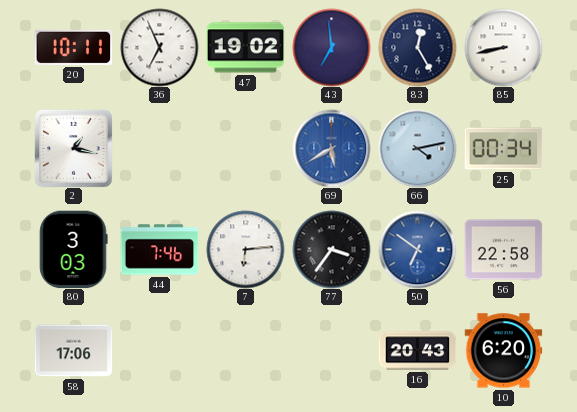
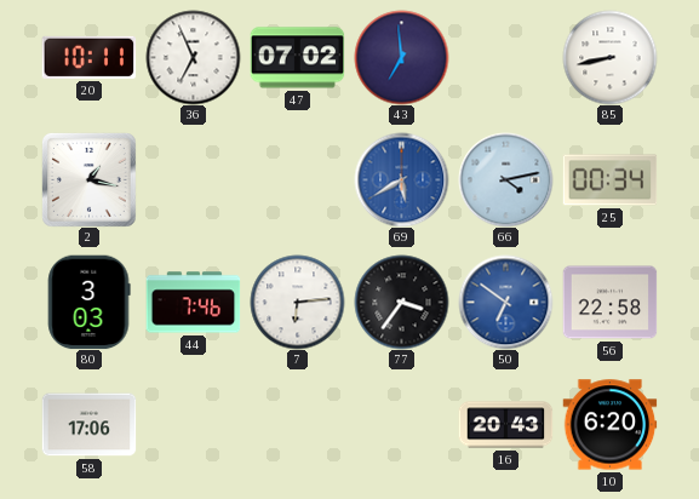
47: 19:02 -> 07:02
83: 12:25 -> none
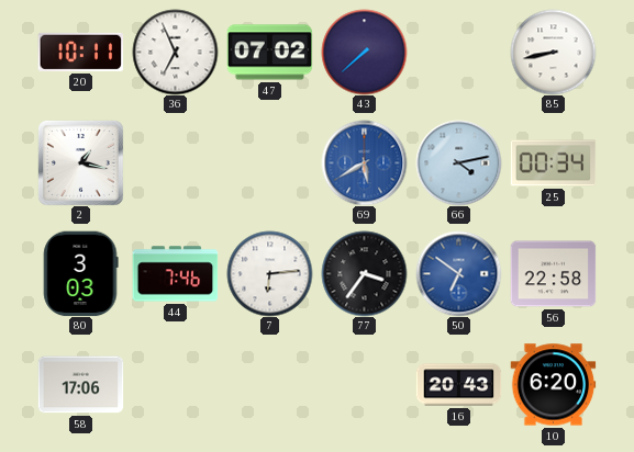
43: 6:59 -> 7:38
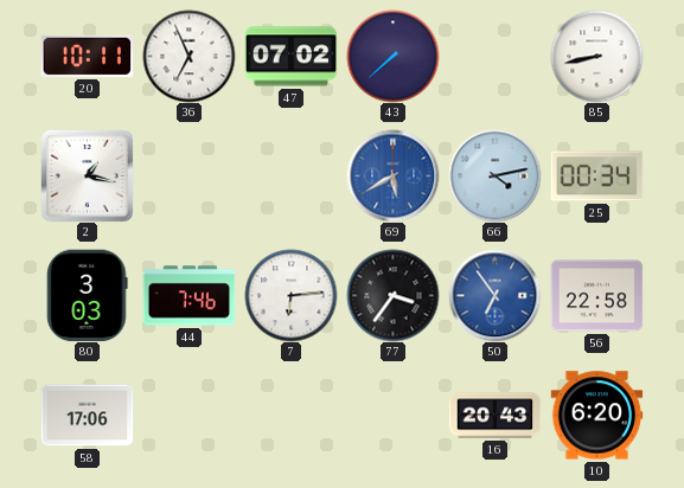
50: 6:51 -> 6:54
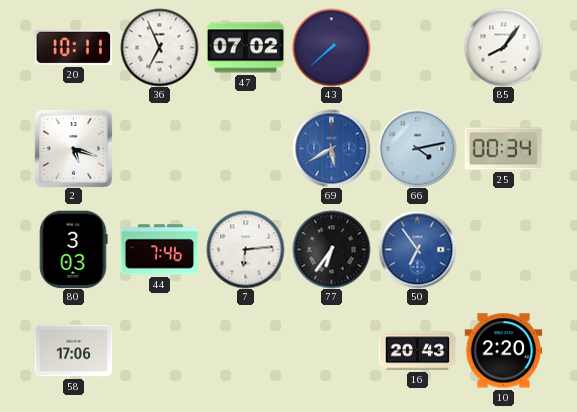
85: 8:43 -> 8:06
2: 1:17 -> 5:18
77: 3:36 -> 6:36
56: 22:58 -> none
10: 6:20 -> 2:20
